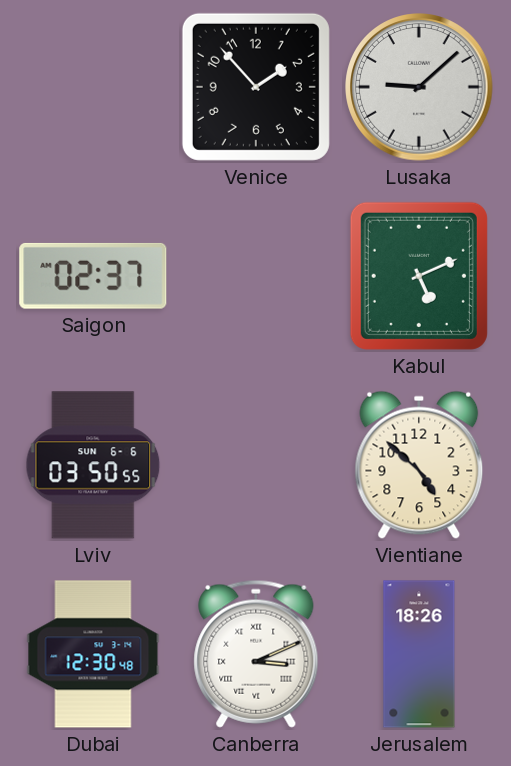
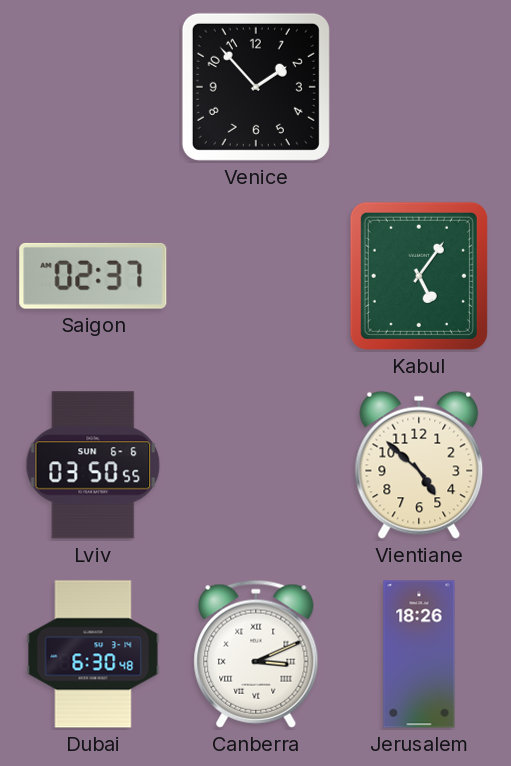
Lusaka: 9:08 -> none
Kabul: 5:11 -> 5:06
Dubai: 12:30 -> 6:30
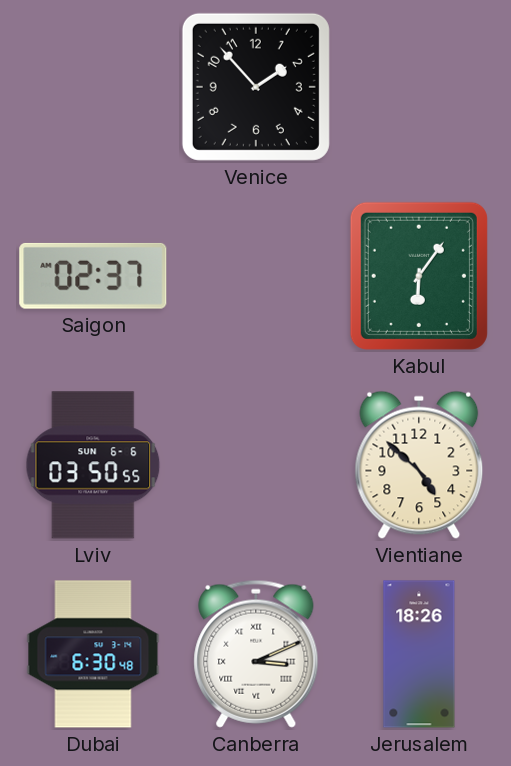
Kabul: 5:06 -> 6:06
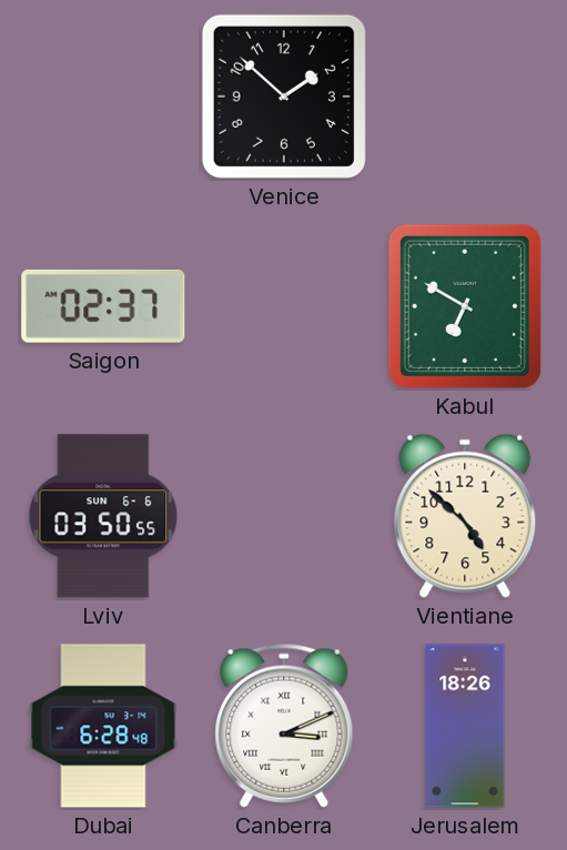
Venice: 1:53 -> 1:52
Kabul: 6:06 -> 6:50
Dubai: 6:30 -> 6:28
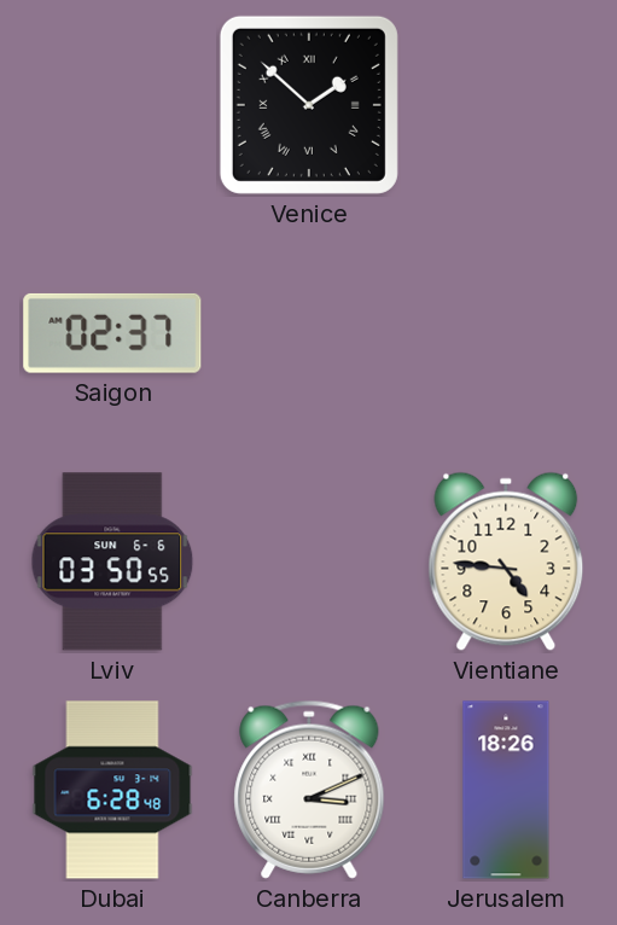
Venice numerals: Arabic -> Roman
Kabul: 6:50 -> none
Vientiane: 4:52 -> 4:46
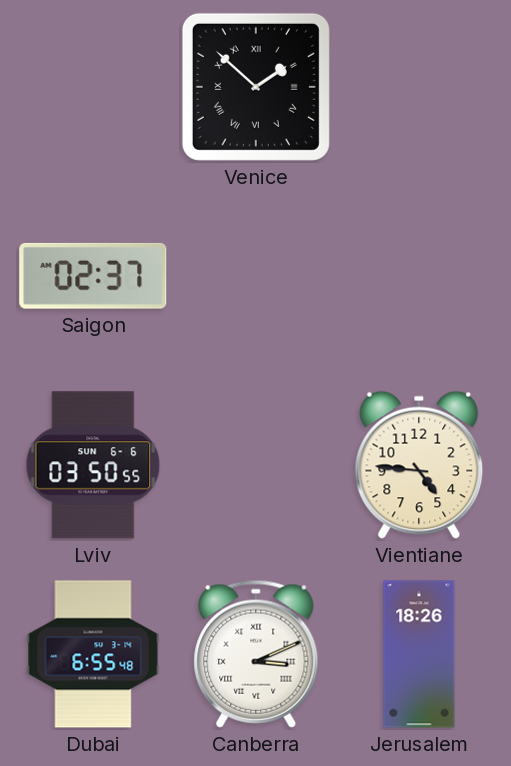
Dubai: 6:28 -> 6:55
